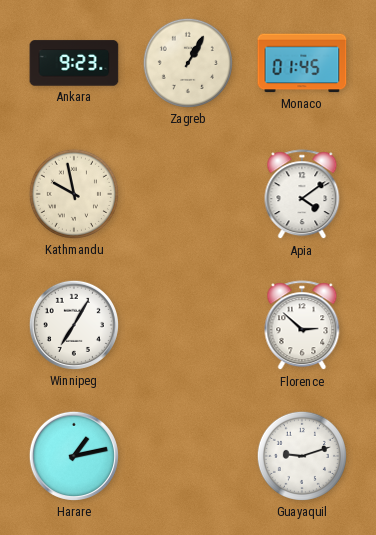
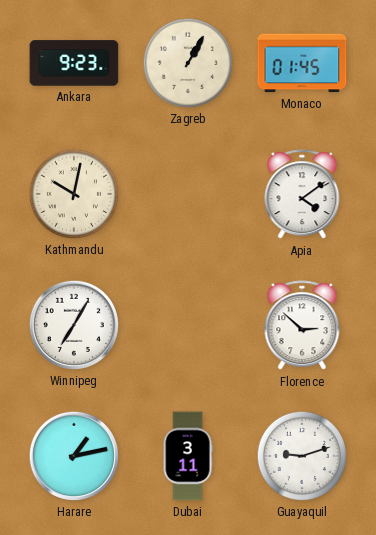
Kathmandu: 9:58 -> 10:02
Dubai: none -> 3:11
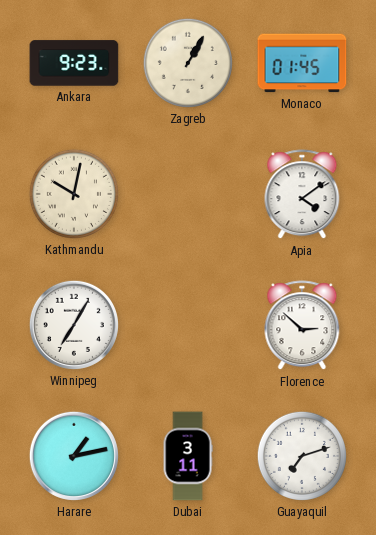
Guayaquil: 9:12 -> 7:12
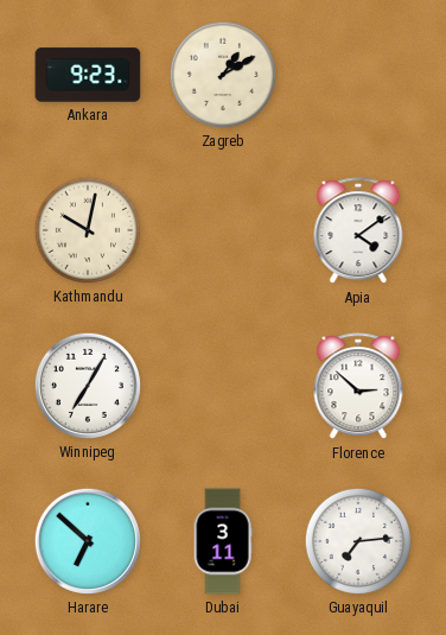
Zagreb: 1:05 -> 1:10
Monaco: 01:45 -> none
Harare: 1:13 -> 6:52
Guayaquil: 7:12 -> 7:14
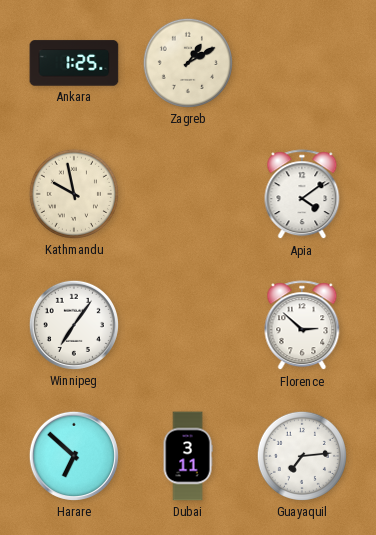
Ankara: 9:23 -> 1:25
Kathmandu: 10:02 -> 9:58
Winnipeg: 7:05 -> 7:06
